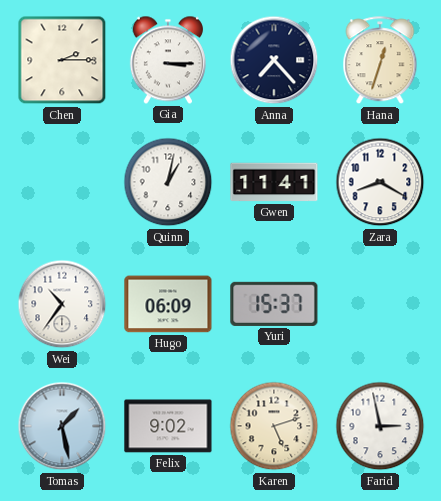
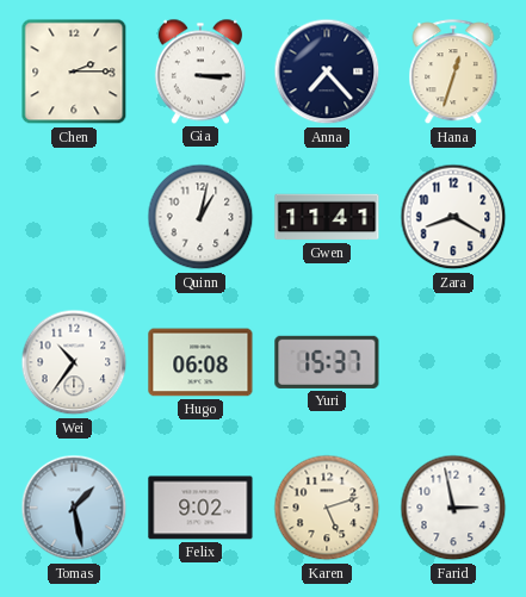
Hugo: 06:09 -> 06:08
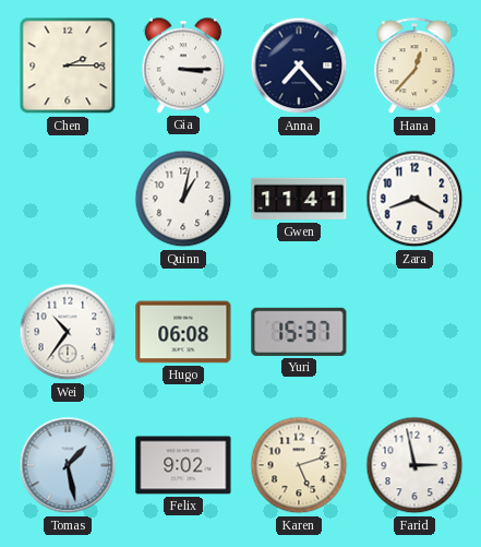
Hana: 12:33 -> 12:37
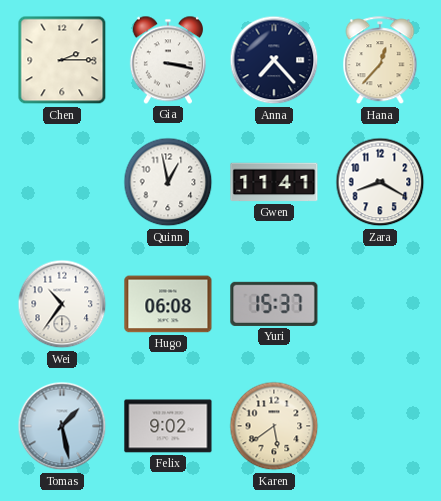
Gia: 3:15 -> 3:17
Quinn: 1:02 -> 12:58
Karen: 5:12 -> 5:39
Farid: 2:58 -> none
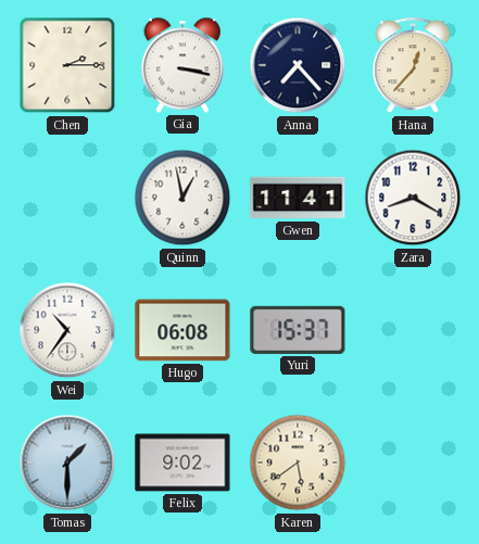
Tomas: 1:28 -> 1:30
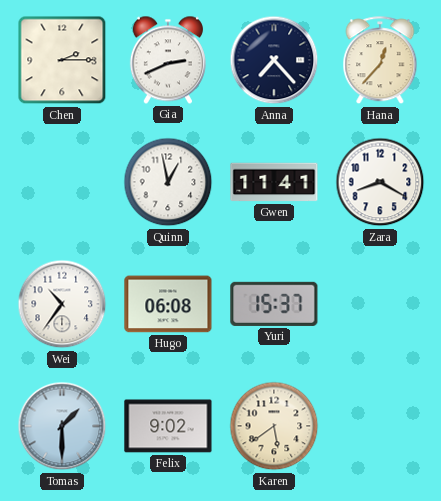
Gia: 3:17 -> 2:41
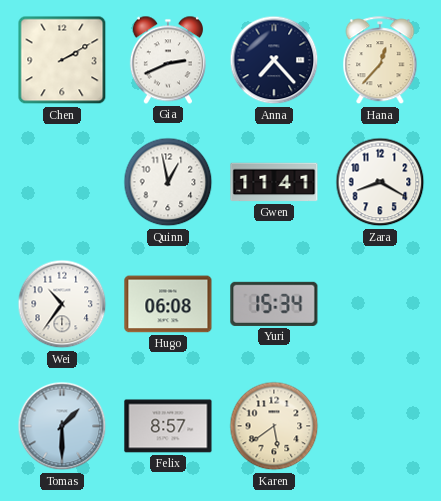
Chen: 2:15 -> 2:10
Yuri: 15:37 -> 15:34
Felix: 9:02 -> 8:57
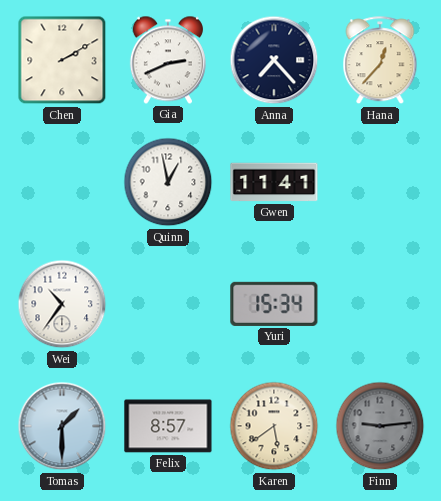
Zara: 8:20 -> none
Hugo: 06:08 -> none
Finn: none -> 9:14
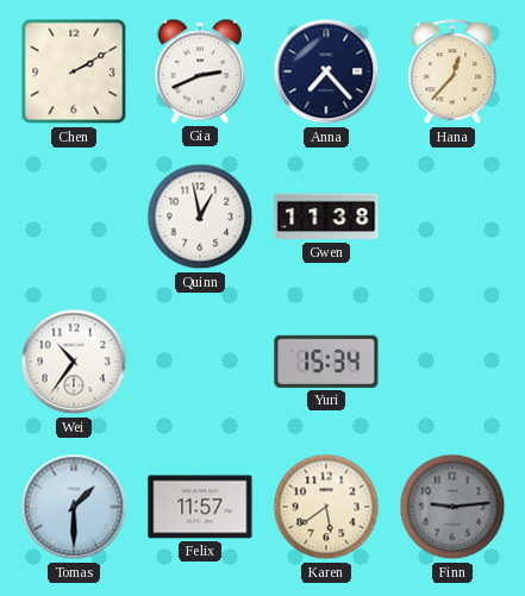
Gwen: 11:41 -> 11:38
Felix: 8:57 -> 11:57
